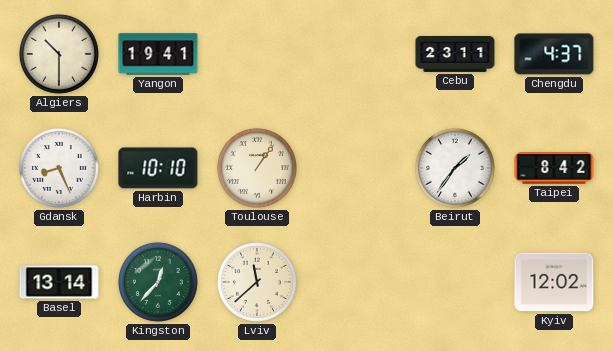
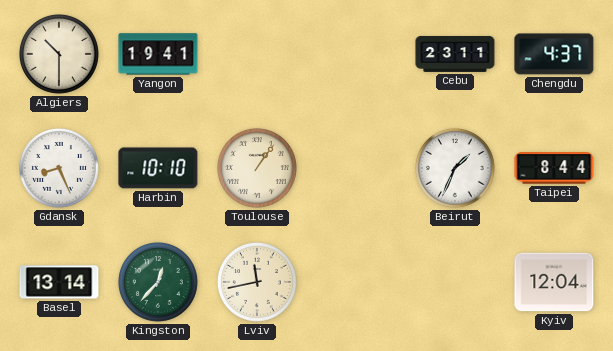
Beirut: 1:36 -> 1:34
Taipei: 8:42 -> 8:44
Lviv: 11:38 -> 11:43
Kyiv: 12:02 -> 12:04
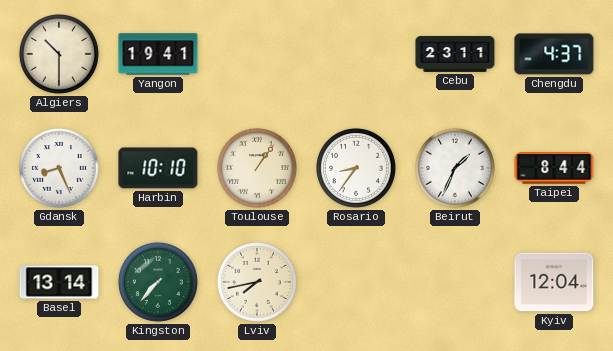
Rosario: none -> 8:36
Kingston: 12:37 -> 7:37
Lviv: 11:43 -> 7:43
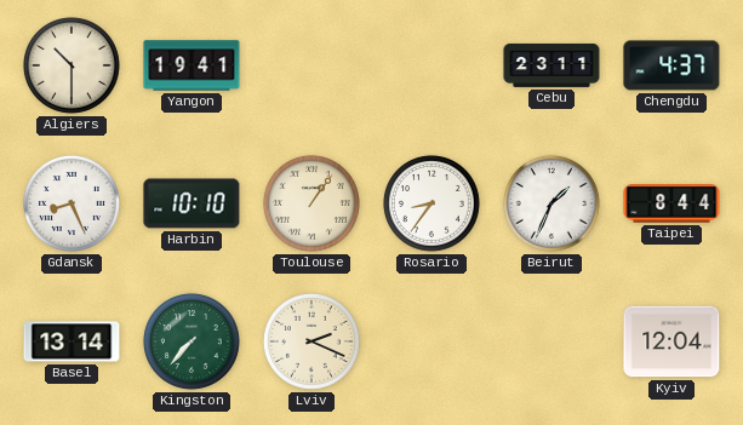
Lviv: 7:43 -> 2:19
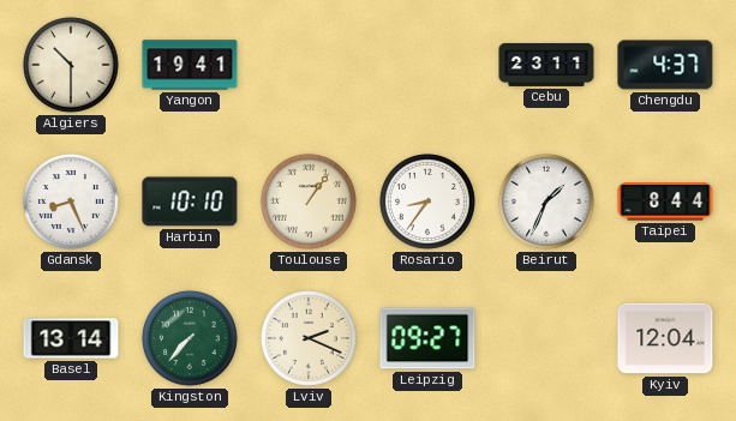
Leipzig: none -> 09:27
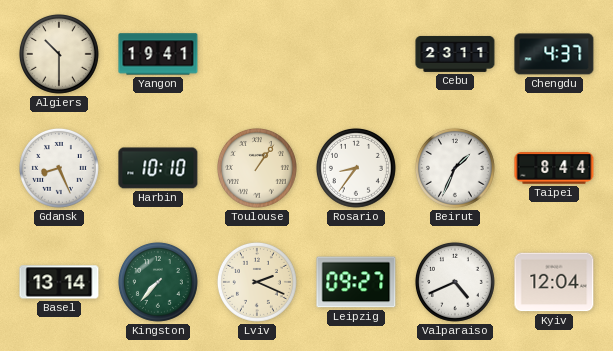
Valparaiso: none -> 4:41
